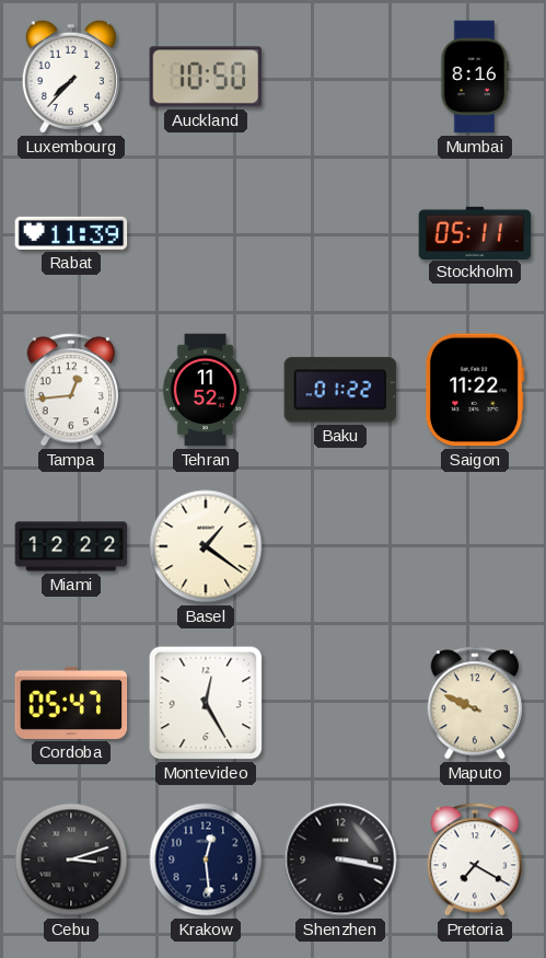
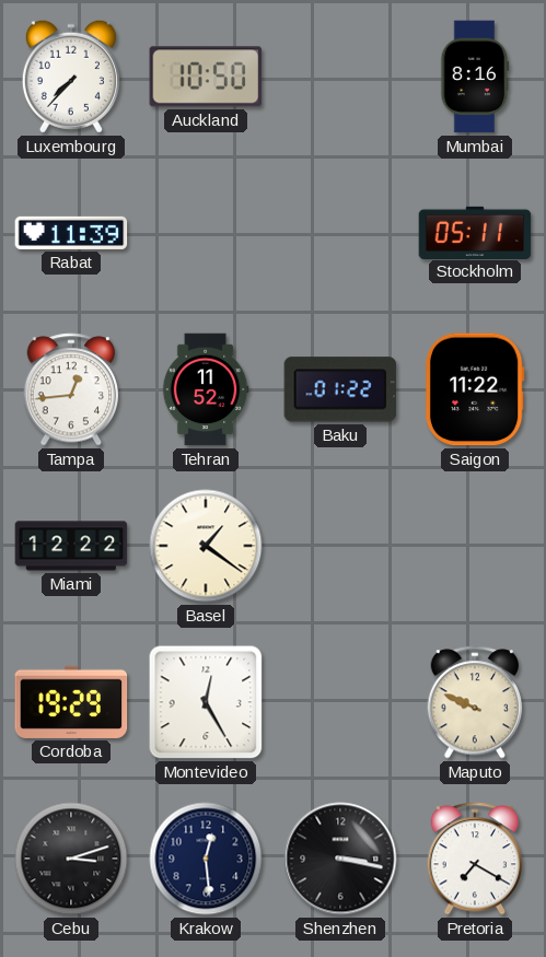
Cordoba: 05:47 -> 19:29
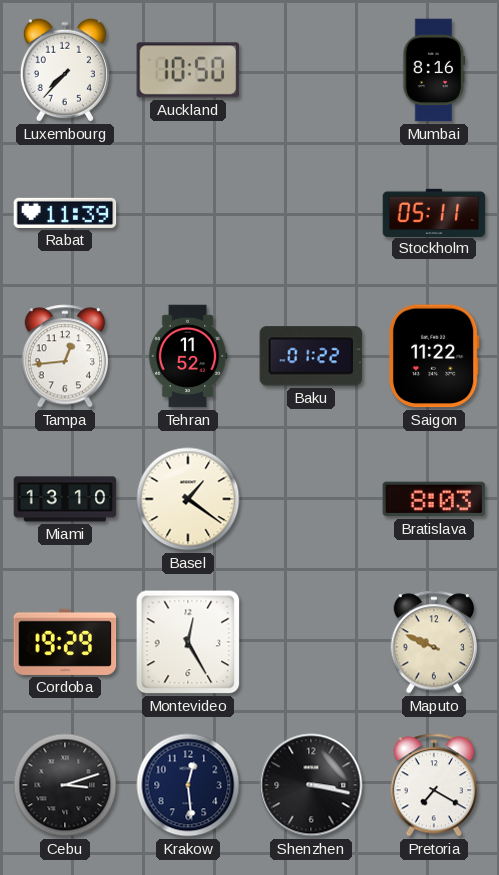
Miami: 12:22 -> 13:10
Bratislava: none -> 8:03
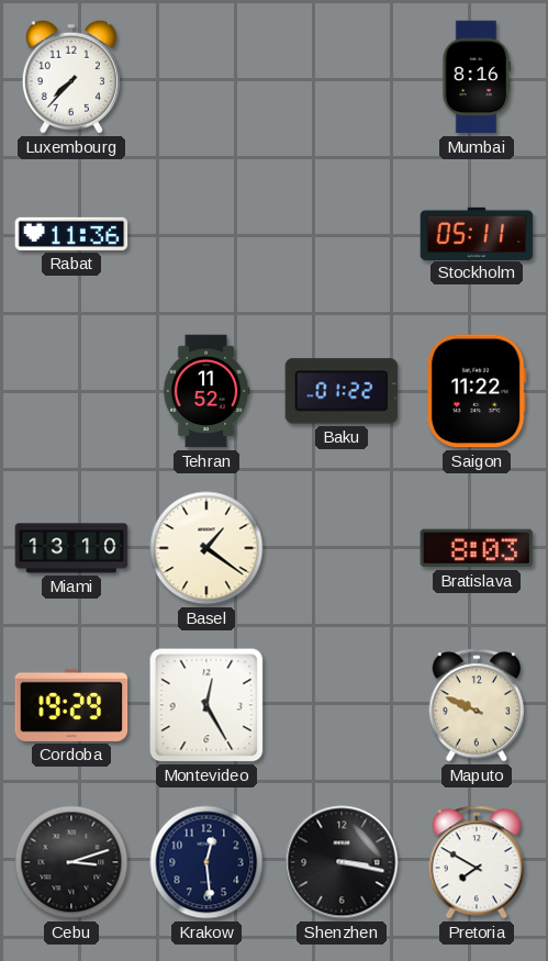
Auckland: 10:50 -> none
Rabat: 11:39 -> 11:36
Tampa: 12:44 -> none
Pretoria: 7:20 -> 7:50
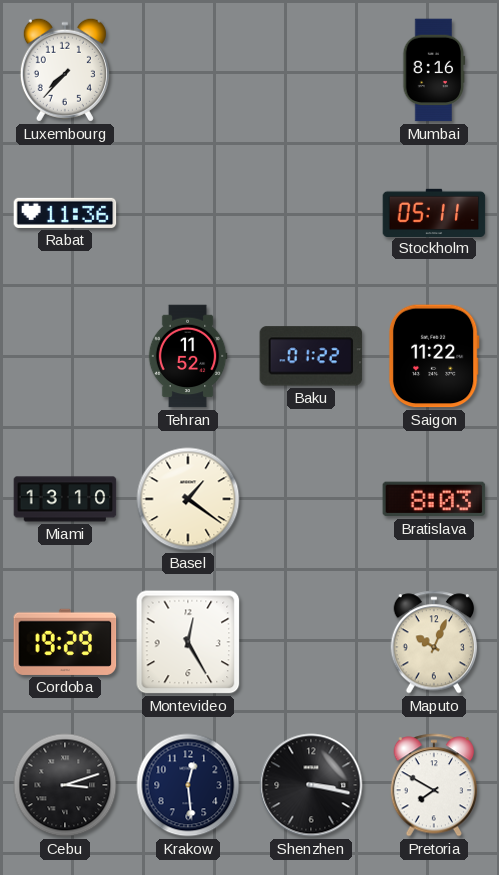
Maputo: 9:49 -> 10:04
